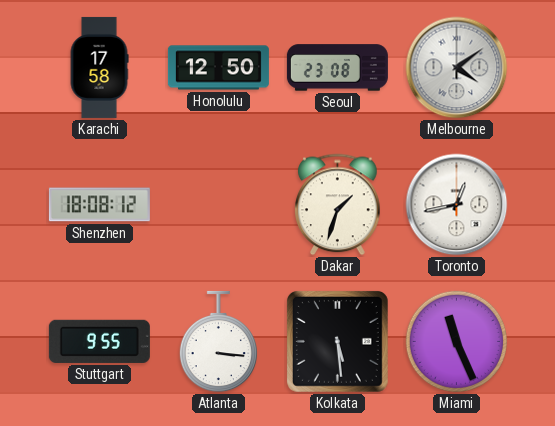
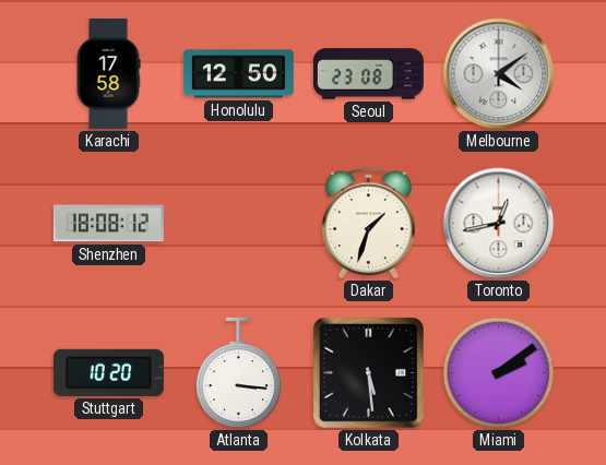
Stuttgart: 9:55 -> 10:20
Miami: 11:26 -> 2:09
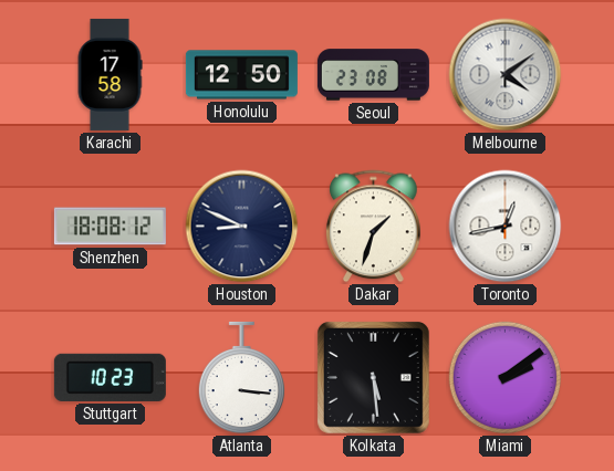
Houston: none -> 8:49
Stuttgart: 10:20 -> 10:23
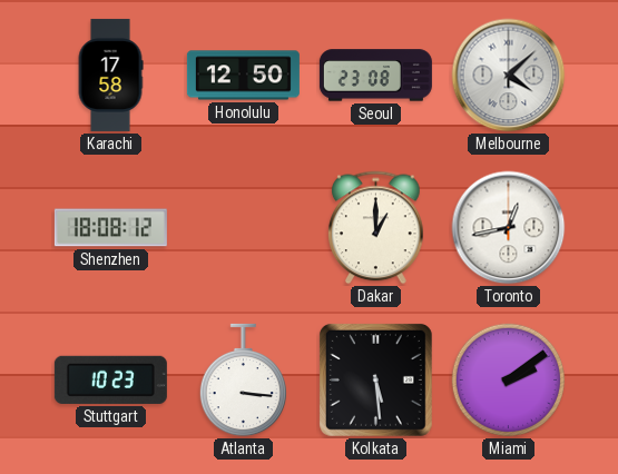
Melbourne: 4:09 -> 4:08
Houston: 8:49 -> none
Dakar: 1:33 -> 1:00
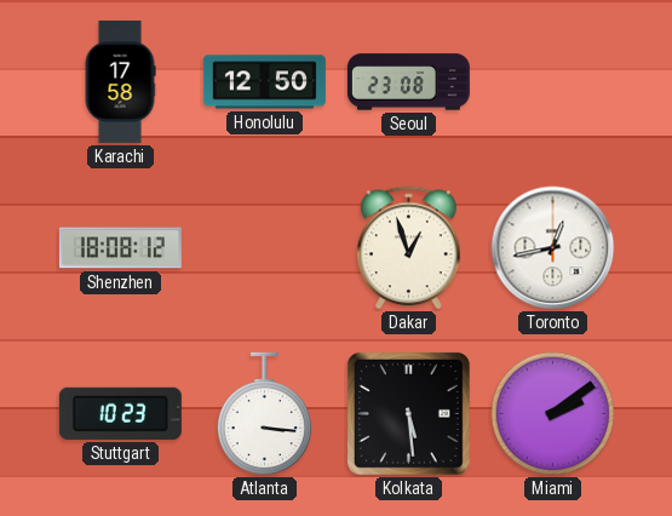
Melbourne: 4:08 -> none
Dakar: 1:00 -> 12:57
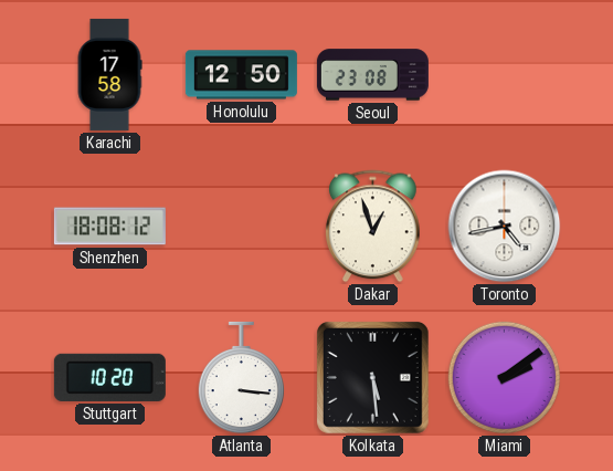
Toronto: 12:43 -> 4:43
Stuttgart: 10:23 -> 10:20
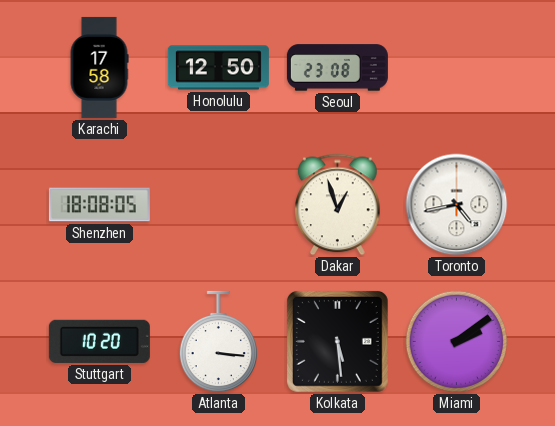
Shenzhen: 18:08:12 -> 18:08:05
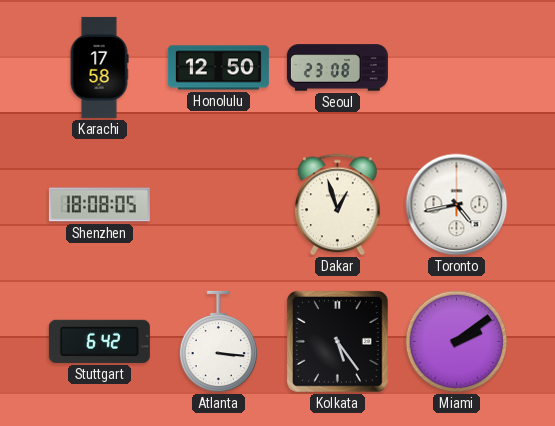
Stuttgart: 10:20 -> 6:42
Kolkata: 5:29 -> 5:24
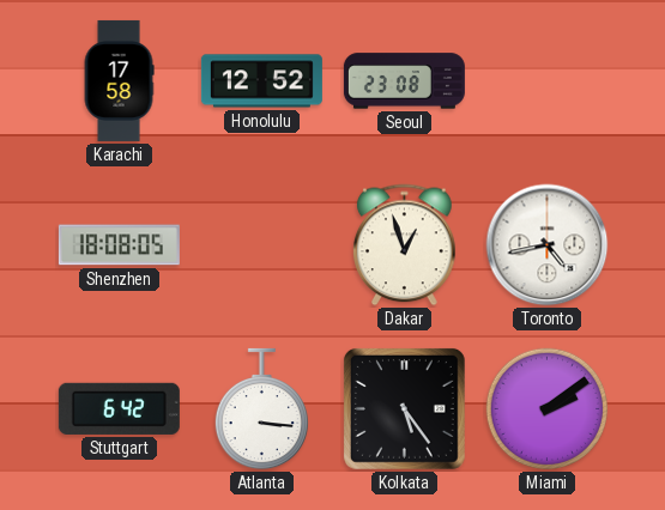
Honolulu: 12:50 -> 12:52
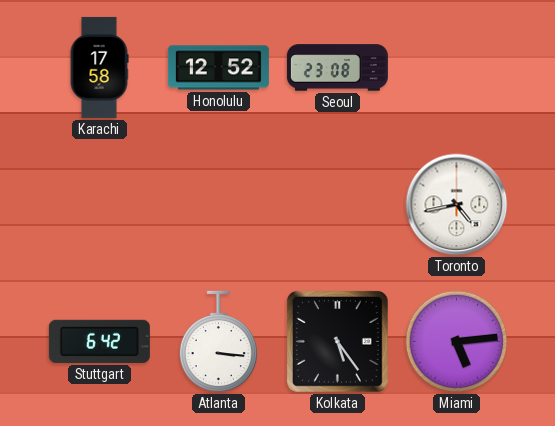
Shenzhen: 18:08 -> none
Dakar: 12:57 -> none
Miami: 2:09 -> 5:14
